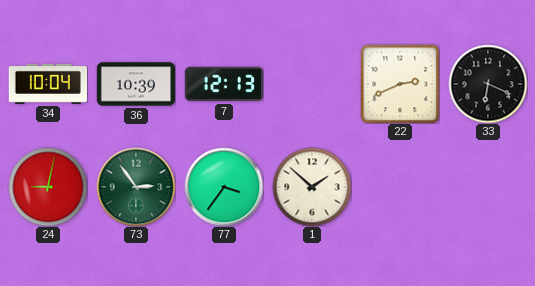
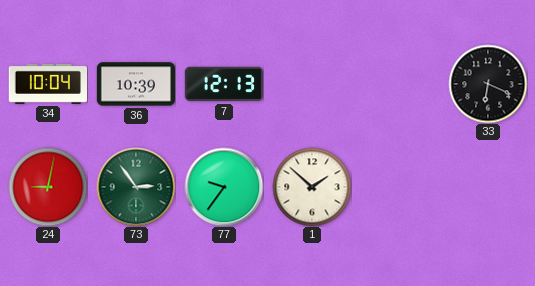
22: 2:41 -> none
77: 3:36 -> 9:36
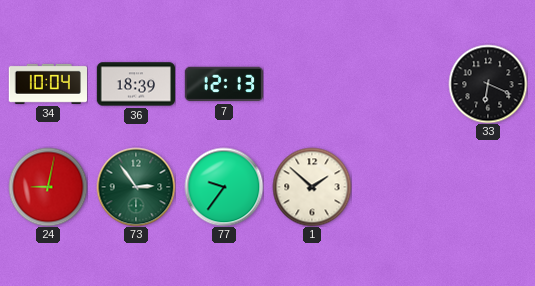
36: 10:39 -> 18:39
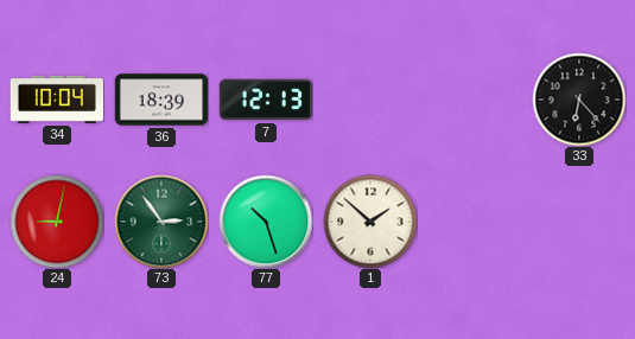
33: 6:19 -> 6:23
77: 9:36 -> 10:27
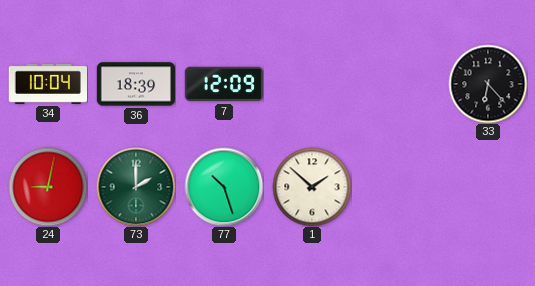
7: 12:13 -> 12:09
73: 2:54 -> 2:00
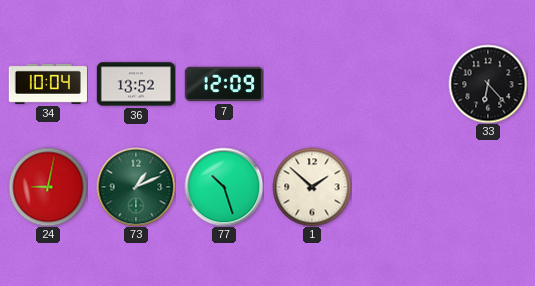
36: 18:39 -> 13:52
73: 2:00 -> 1:11
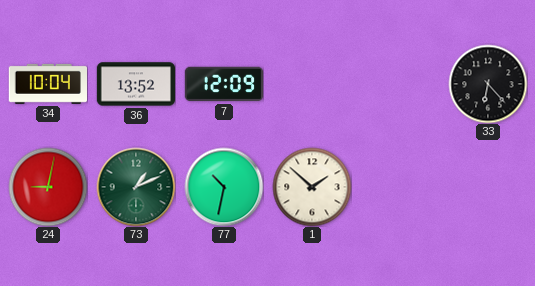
77: 10:27 -> 10:32
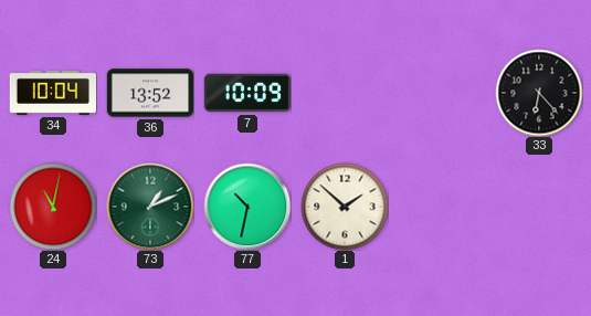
7: 12:09 -> 10:09
24: 9:02 -> 11:02
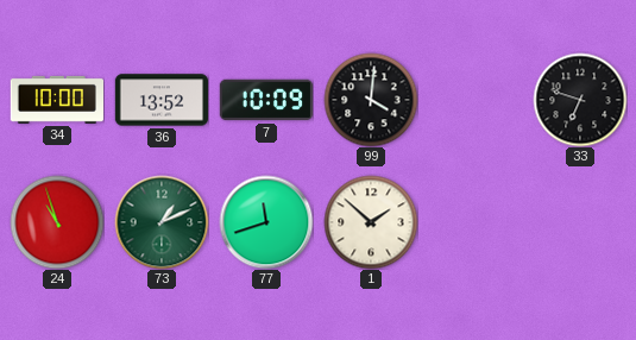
34: 10:04 -> 10:00
99: none -> 4:01
33: 6:23 -> 6:48
24: 11:02 -> 10:57
77: 10:32 -> 11:42
